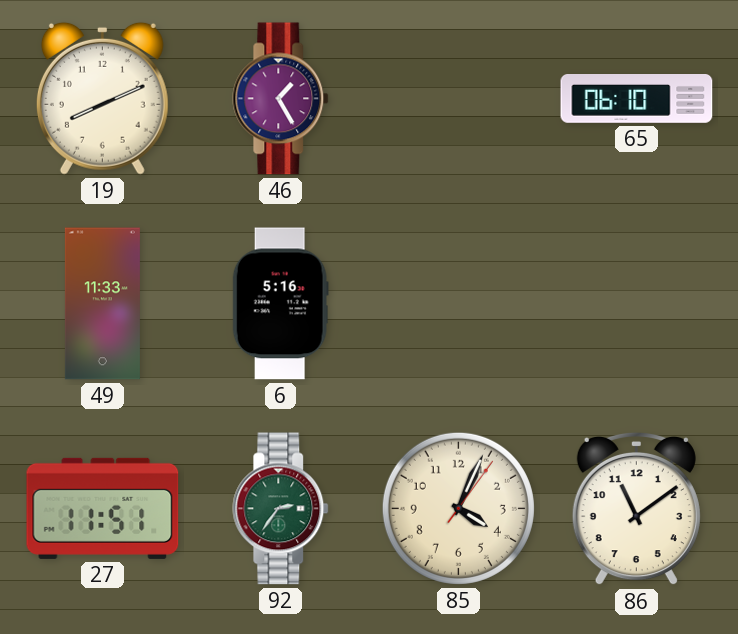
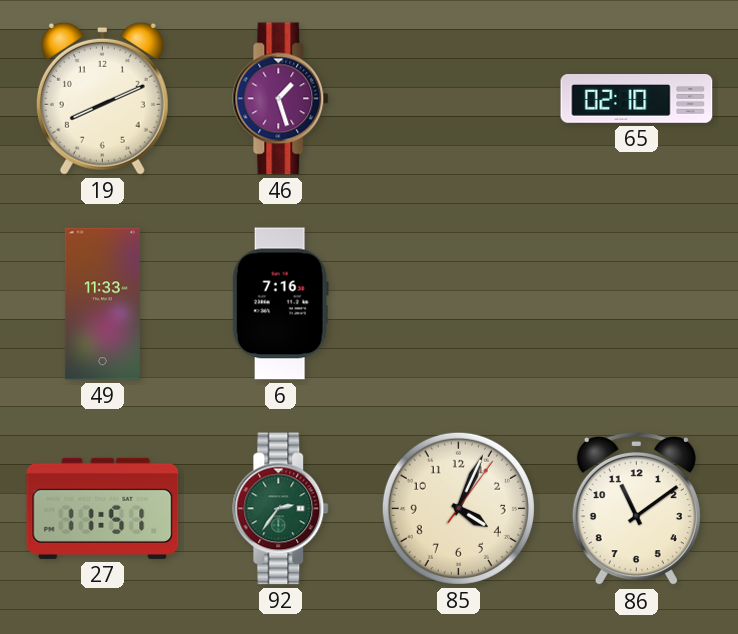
46: 1:25 -> 1:27
65: 06:10 -> 02:10
6: 5:16 -> 7:16
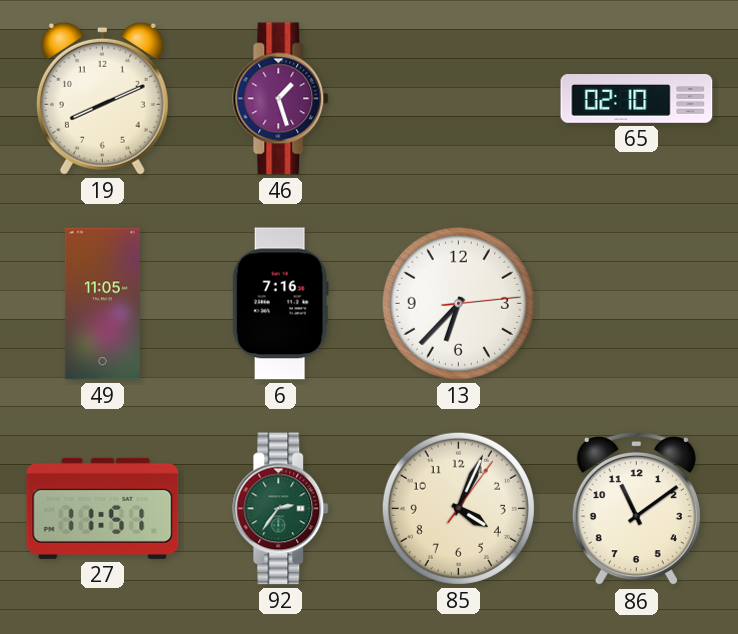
49: 11:33 -> 11:05
13: none -> 6:37
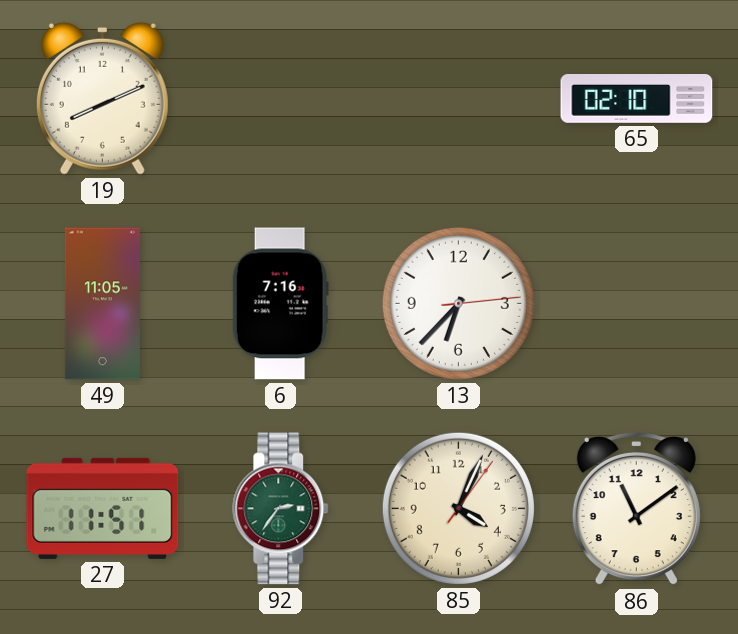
46: 1:27 -> none
